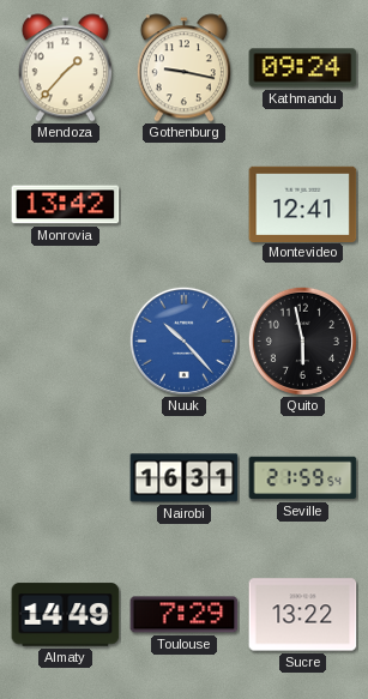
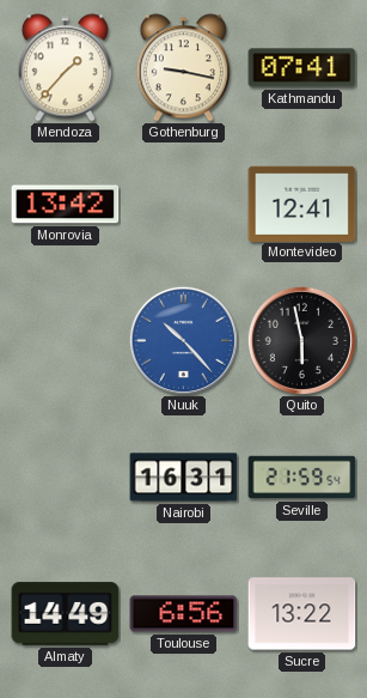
Kathmandu: 09:24 -> 07:41
Toulouse: 7:29 -> 6:56
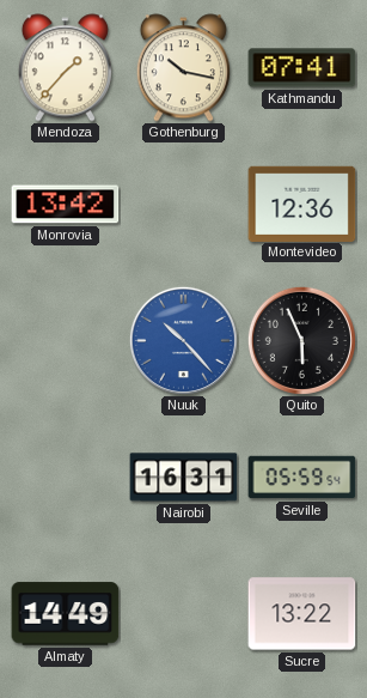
Gothenburg: 9:17 -> 10:17
Montevideo: 12:41 -> 12:36
Quito: 5:58 -> 5:56
Seville: 21:59 -> 05:59
Toulouse: 6:56 -> none
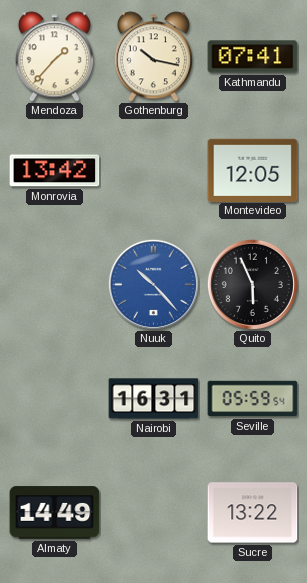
Montevideo: 12:36 -> 12:05
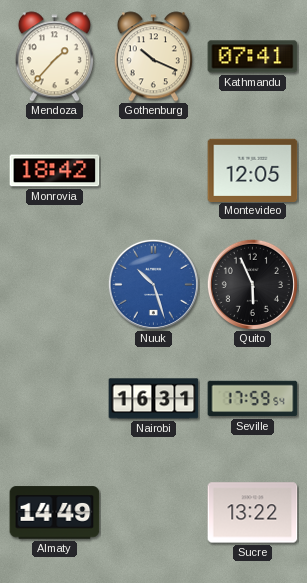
Gothenburg: 10:17 -> 10:19
Monrovia: 13:42 -> 18:42
Nuuk: 10:23 -> 10:27
Seville: 05:59 -> 17:59
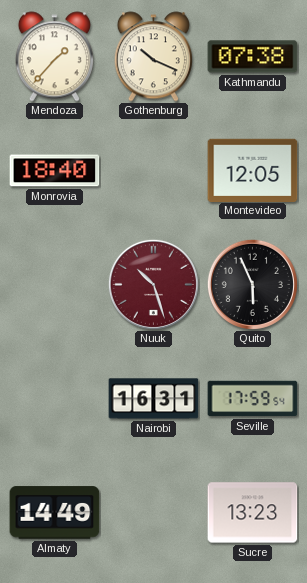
Kathmandu: 07:41 -> 07:38
Monrovia: 18:42 -> 18:40
Nuuk dial: blue -> burgundy
Sucre: 13:22 -> 13:23
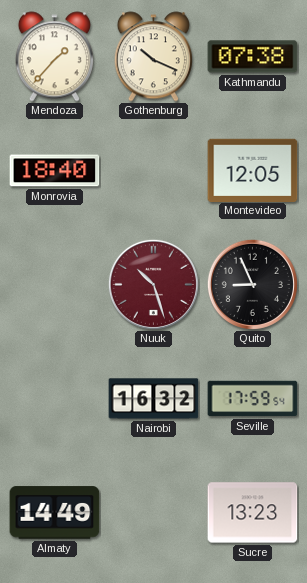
Quito: 5:56 -> 8:56
Nairobi: 16:31 -> 16:32
